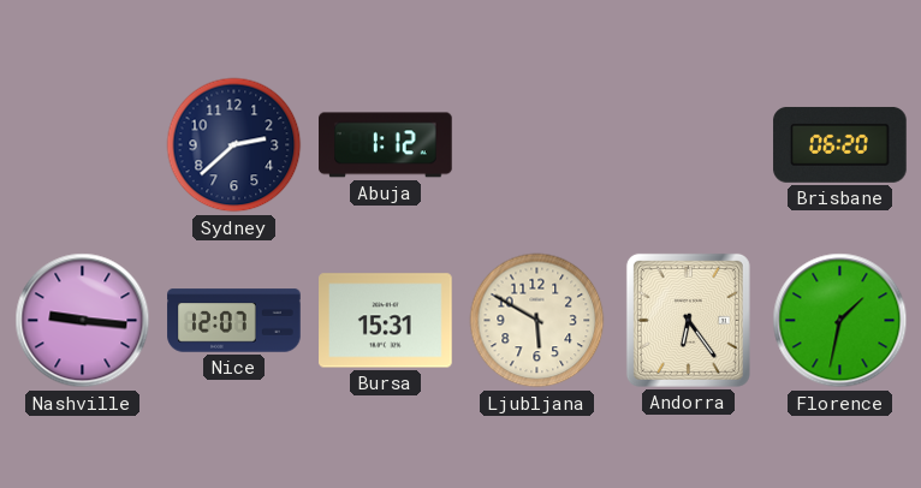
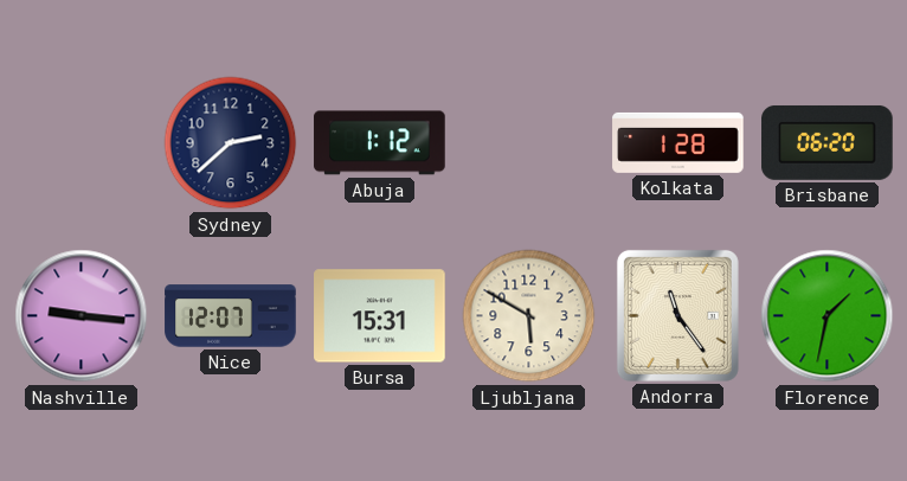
Kolkata: none -> 1:28
Andorra: 6:24 -> 11:24
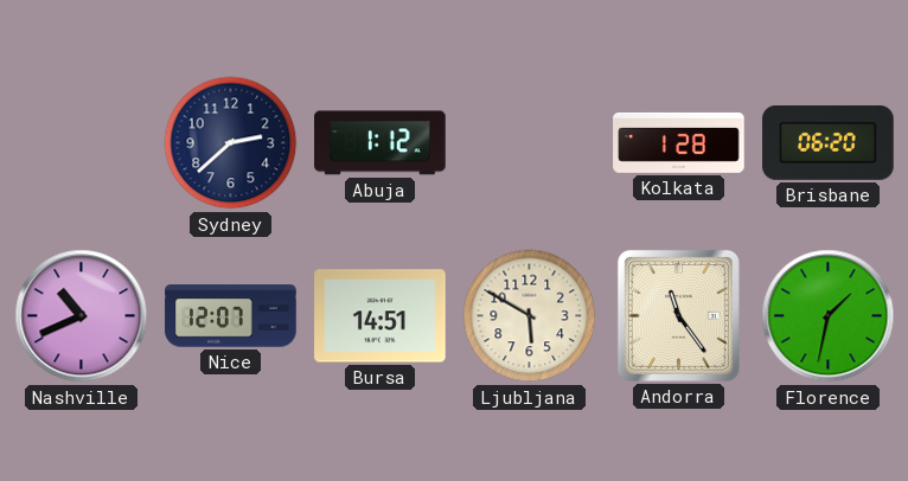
Nashville: 9:16 -> 10:41
Bursa: 15:31 -> 14:51
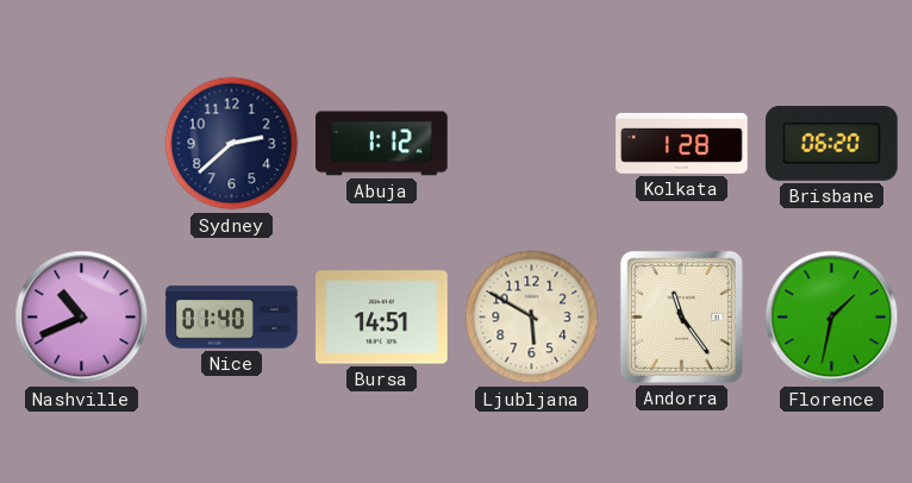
Nice: 12:07 -> 01:40
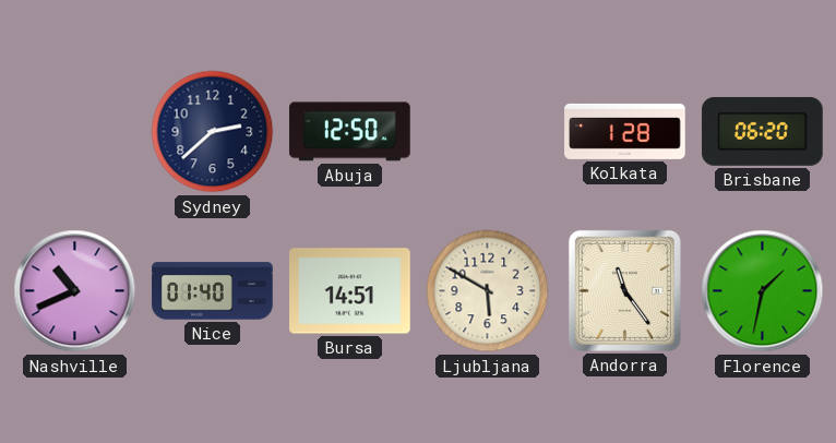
Abuja: 1:12 -> 12:50
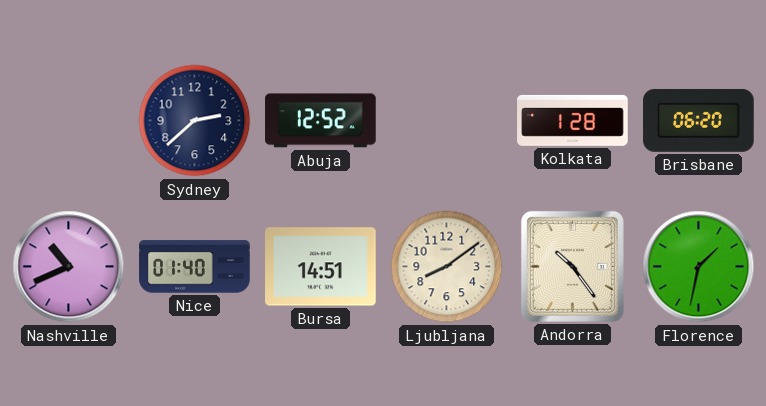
Abuja: 12:50 -> 12:52
Ljubljana: 5:50 -> 8:09
Andorra: 11:24 -> 10:24
